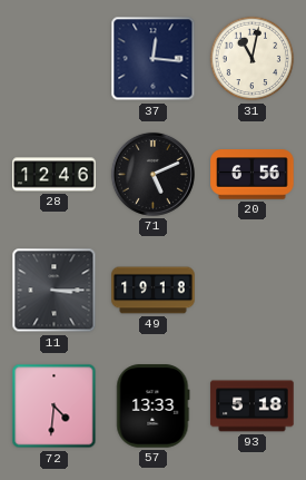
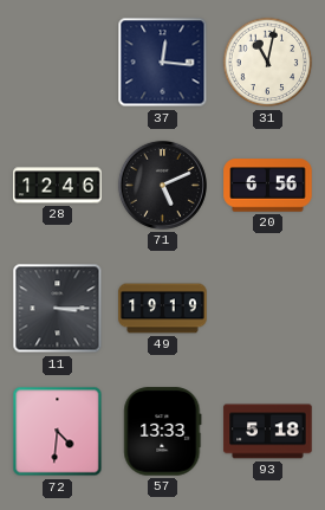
49: 19:18 -> 19:19
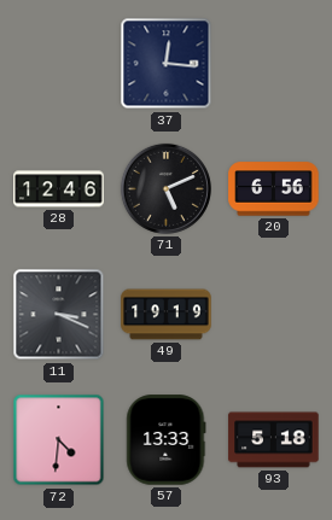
31: 11:02 -> none
11: 3:15 -> 3:19
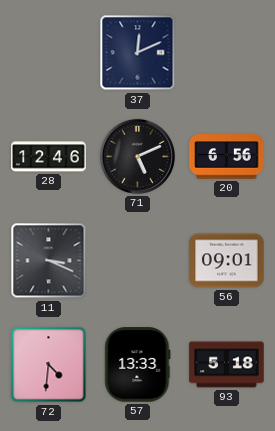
37: 12:16 -> 12:11
49: 19:19 -> none
56: none -> 09:01
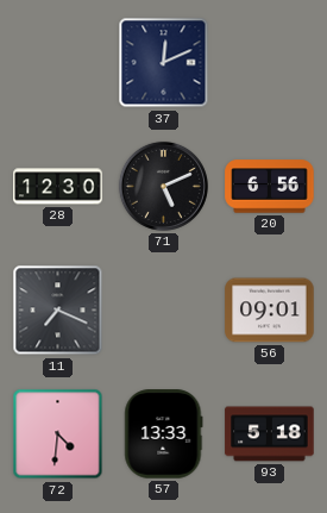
28: 12:46 -> 12:30
11: 3:19 -> 7:19
